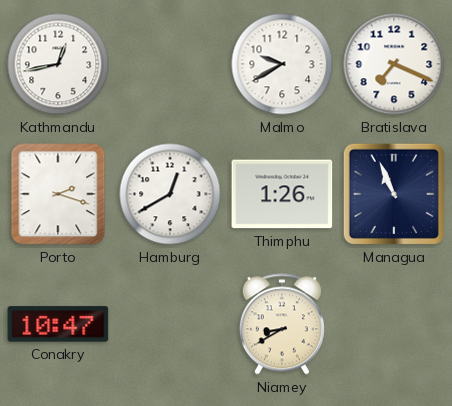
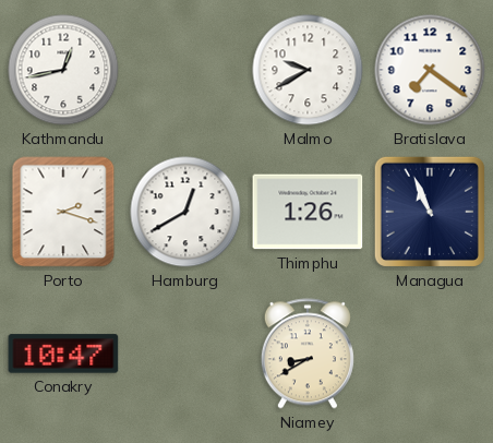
Bratislava: 7:19 -> 7:21
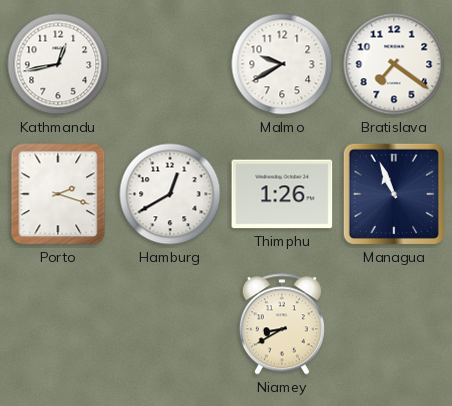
Conakry: 10:47 -> none
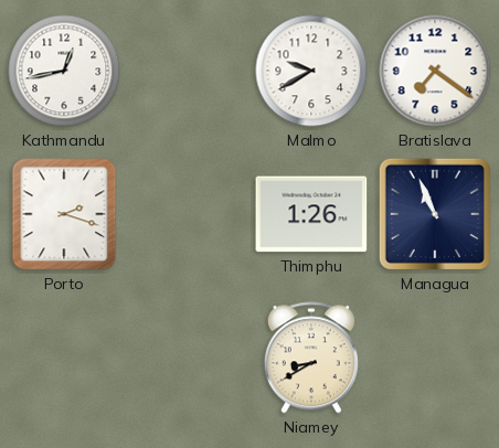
Hamburg: 12:40 -> none
